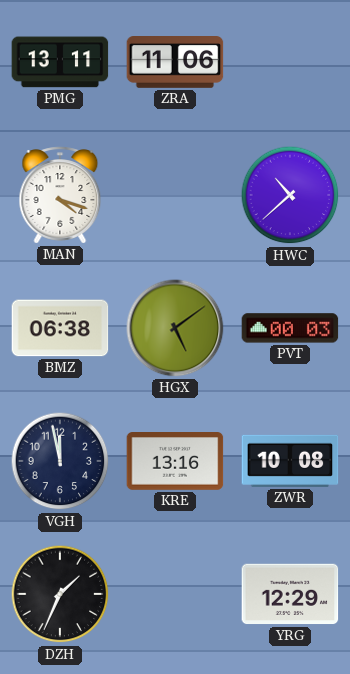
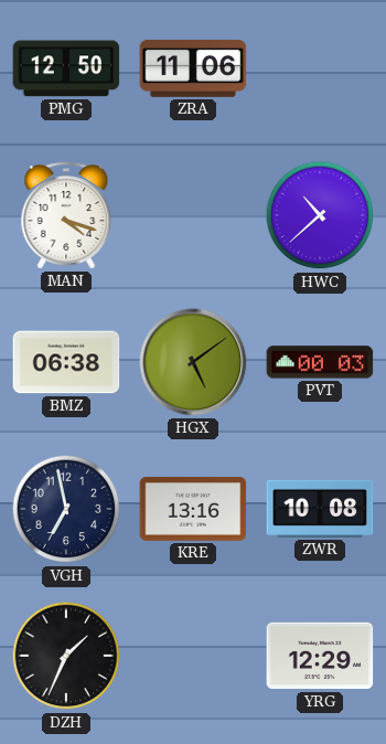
PMG: 13:11 -> 12:50
VGH: 11:58 -> 6:58
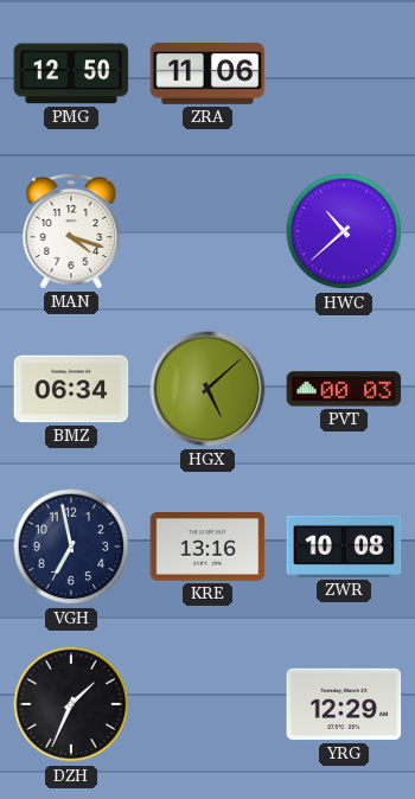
BMZ: 06:38 -> 06:34
HGX: 5:09 -> 5:08
